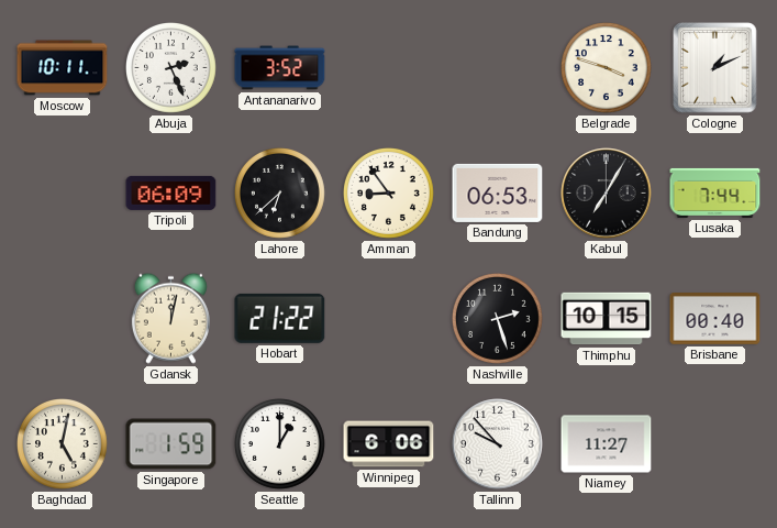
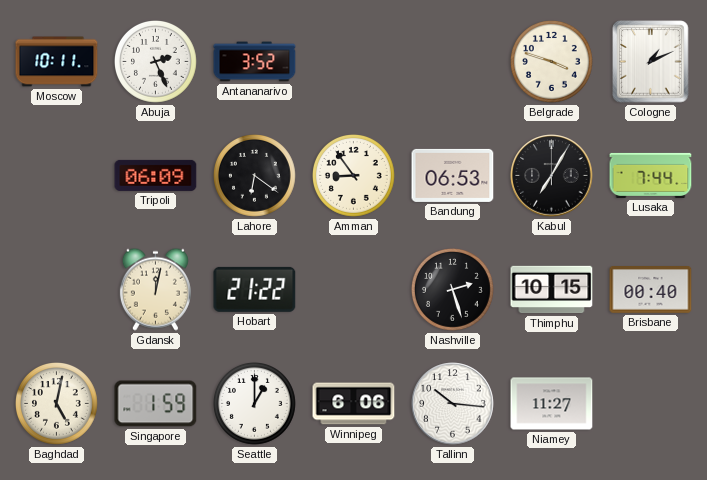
Lahore: 6:38 -> 6:21
Tallinn: 9:53 -> 10:16
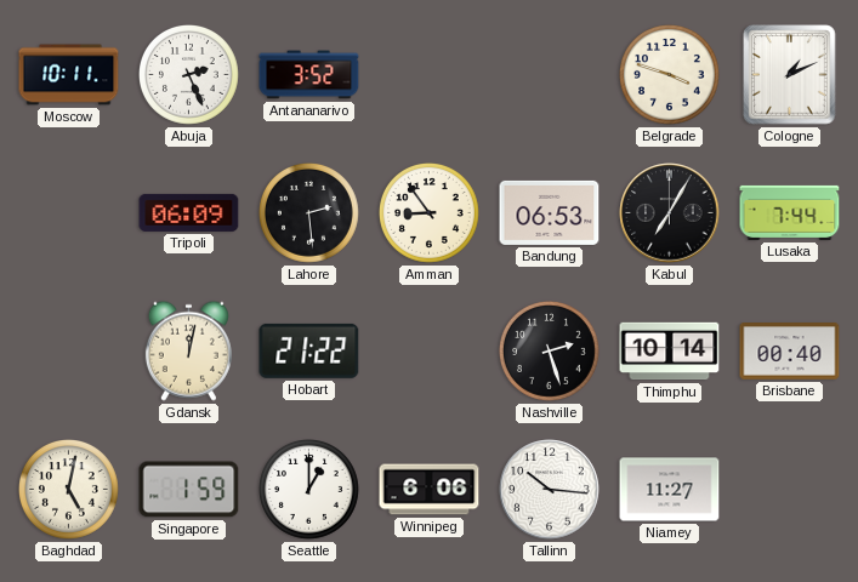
Lahore: 6:21 -> 2:29
Thimphu: 10:15 -> 10:14
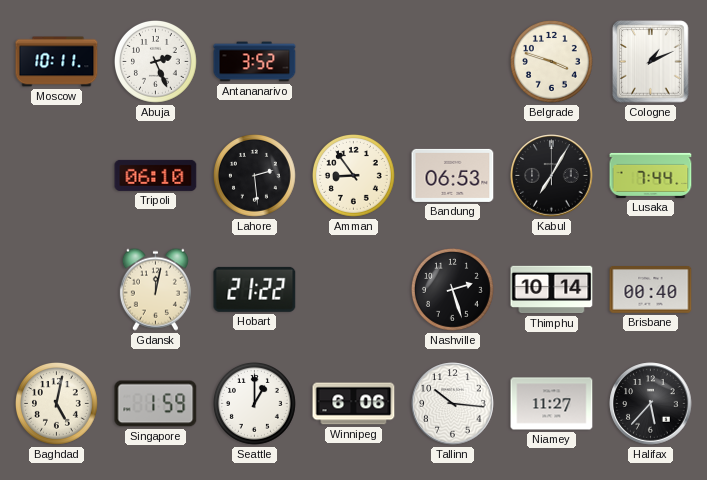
Tripoli: 06:09 -> 06:10
Halifax: none -> 5:37
